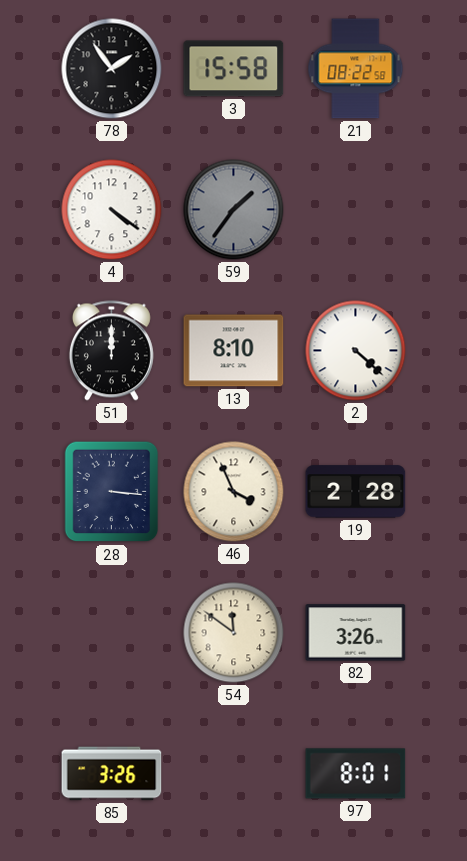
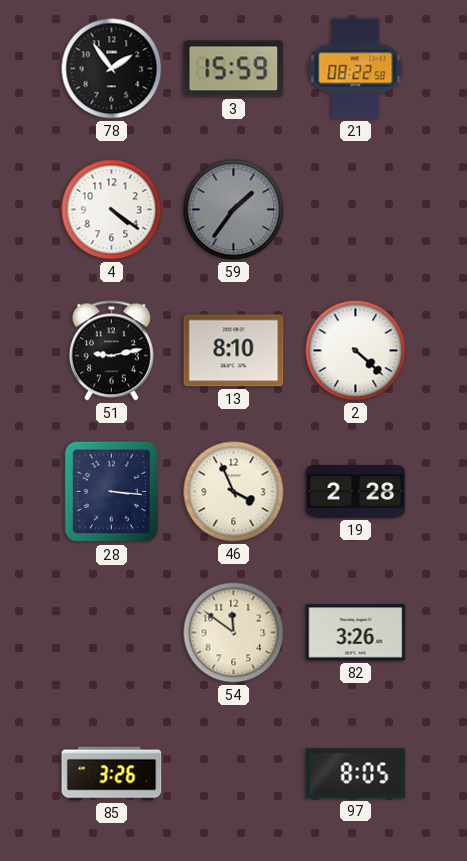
3: 15:58 -> 15:59
51: 12:00 -> 9:13
97: 8:01 -> 8:05
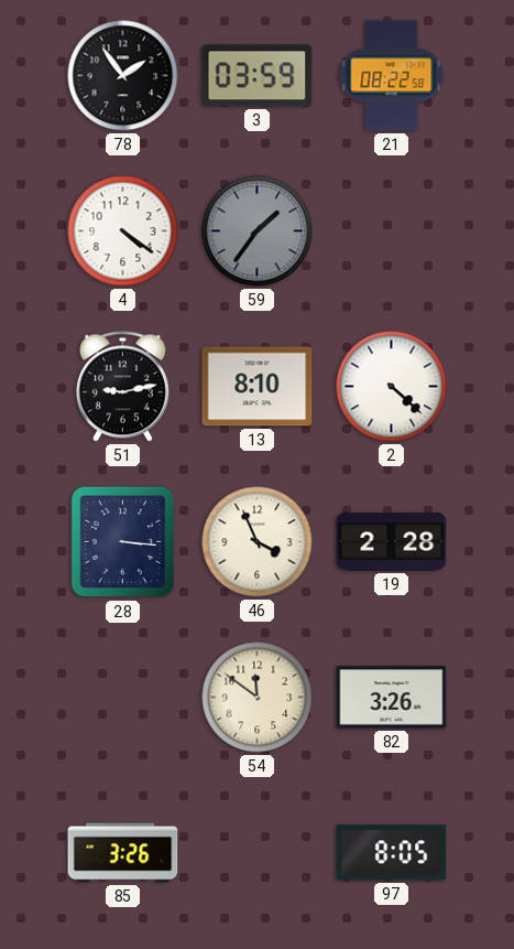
3: 15:59 -> 03:59
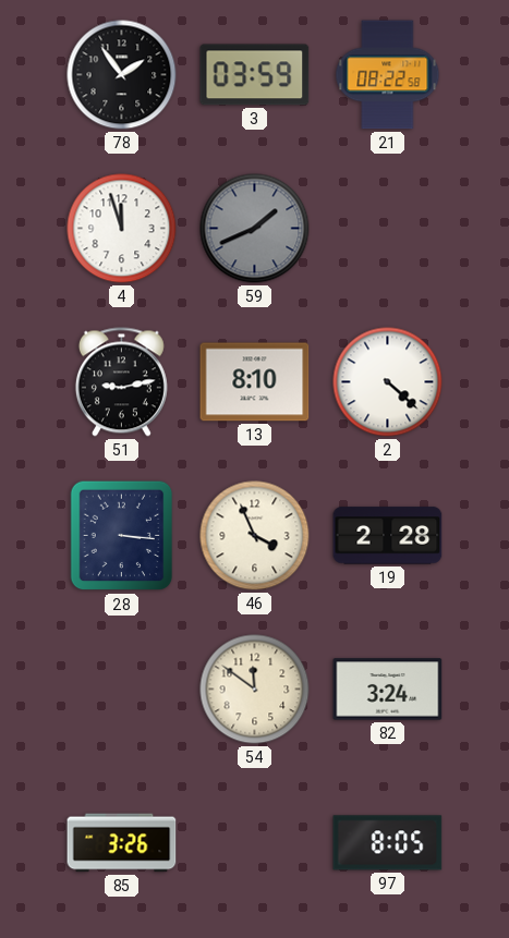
4: 4:21 -> 11:57
59: 1:36 -> 1:41
82: 3:26 -> 3:24
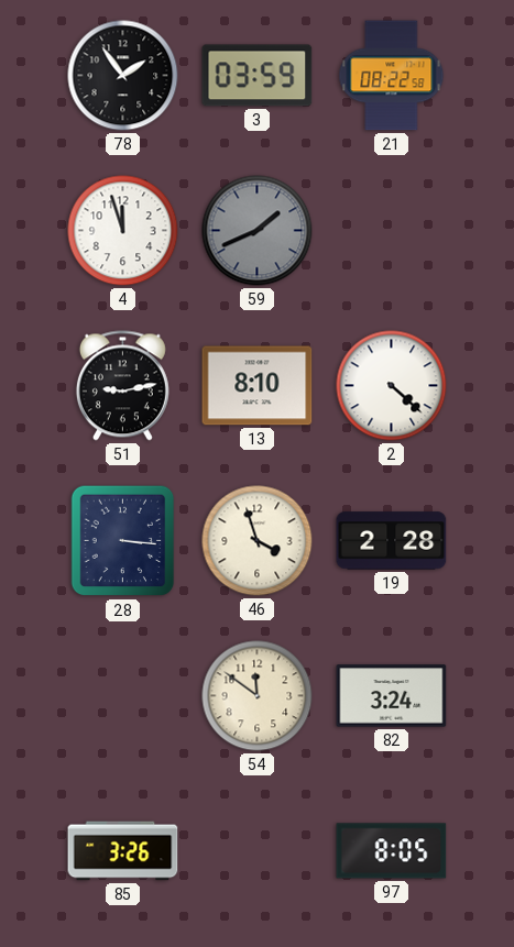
46: 3:56 -> 3:57
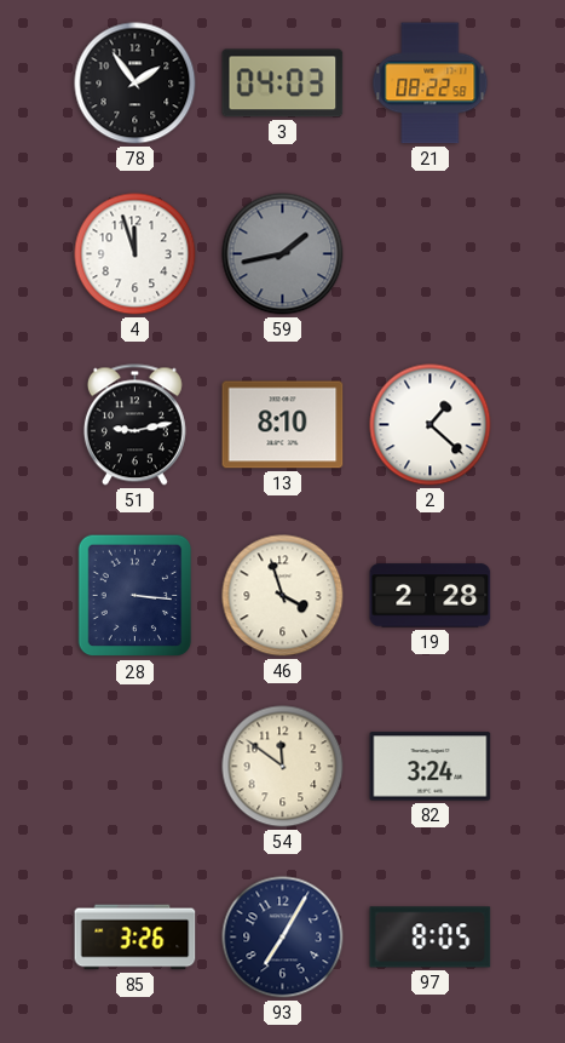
3: 03:59 -> 04:03
59: 1:41 -> 1:43
2: 4:22 -> 1:22
93: none -> 7:05
